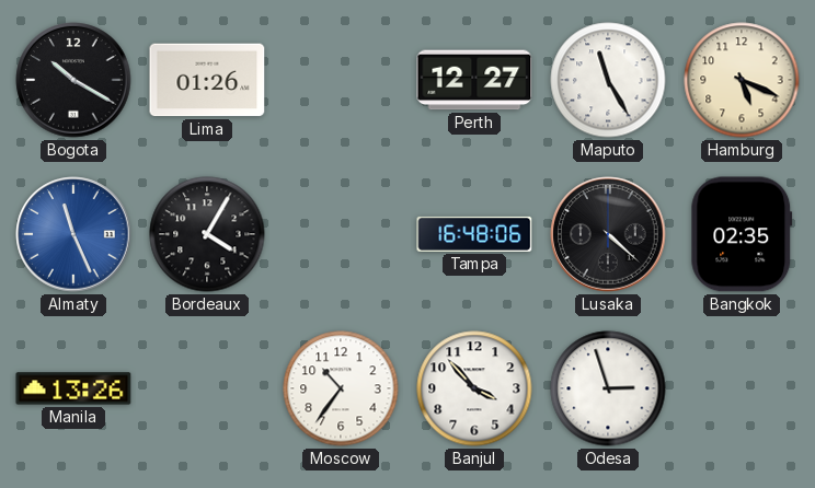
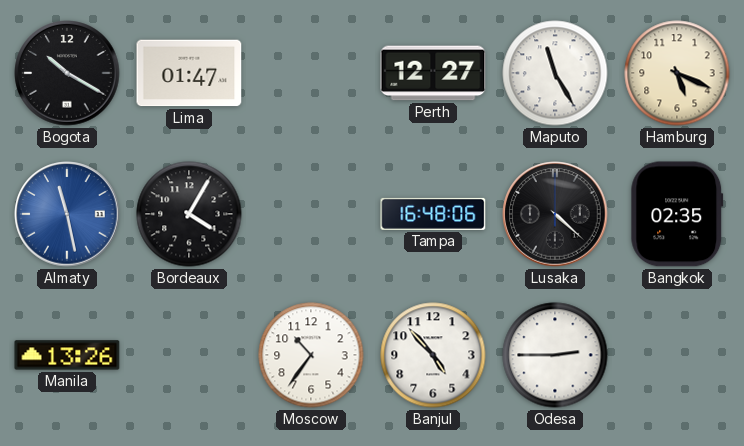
Lima: 01:26 -> 01:47
Almaty: 11:26 -> 11:28
Banjul: 3:53 -> 4:53
Odesa: 2:57 -> 2:45
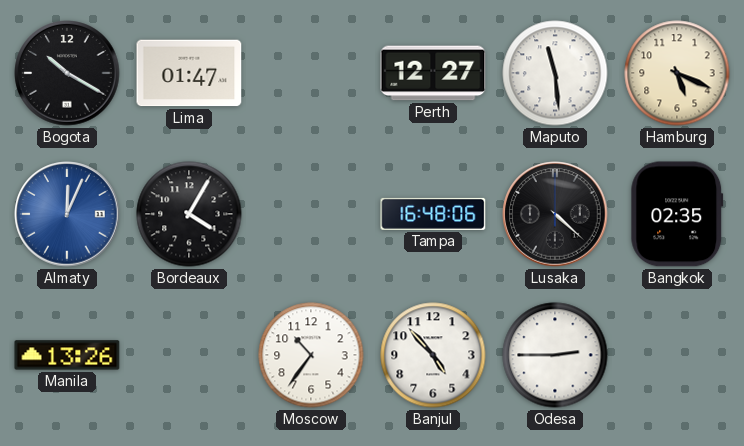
Maputo: 11:25 -> 11:29
Almaty: 11:28 -> 12:04
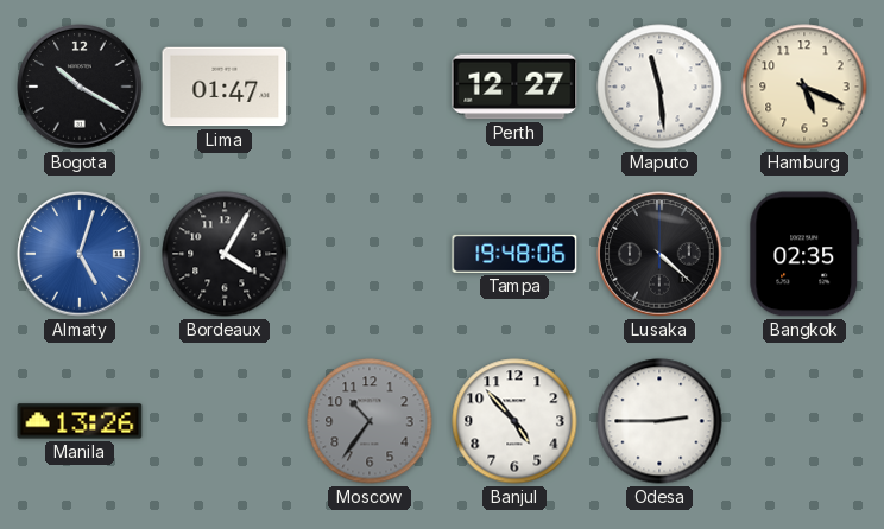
Almaty: 12:04 -> 5:03
Tampa: 16:48 -> 19:48
Moscow dial: white -> grey
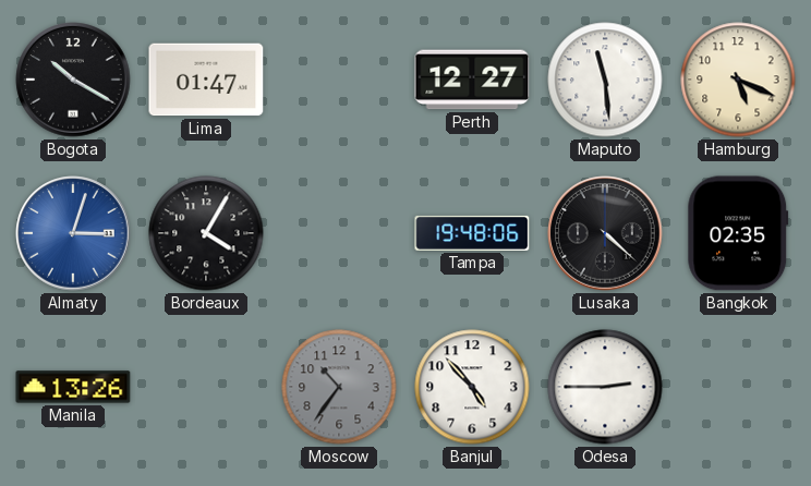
Almaty: 5:03 -> 3:03
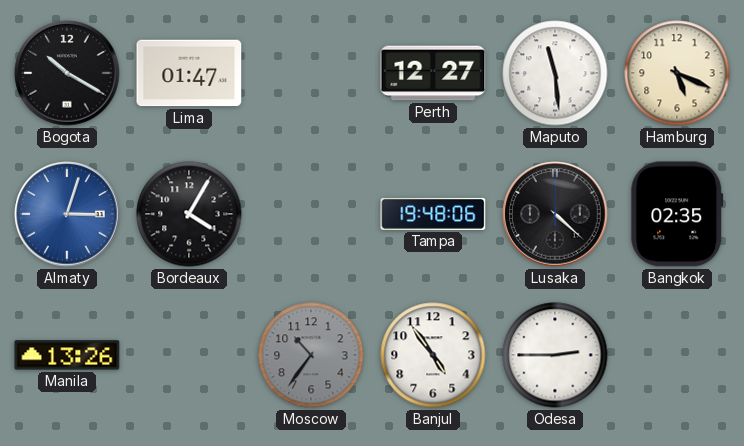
Banjul: 4:53 -> 4:54
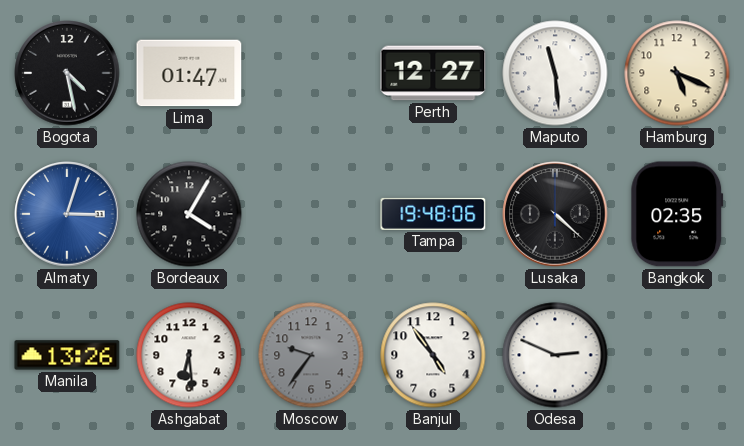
Bogota: 10:20 -> 4:28
Ashgabat: none -> 6:29
Moscow: 10:36 -> 9:36
Odesa: 2:45 -> 2:49
